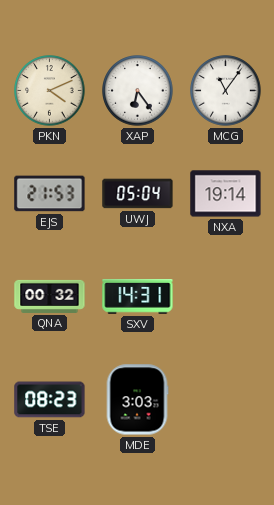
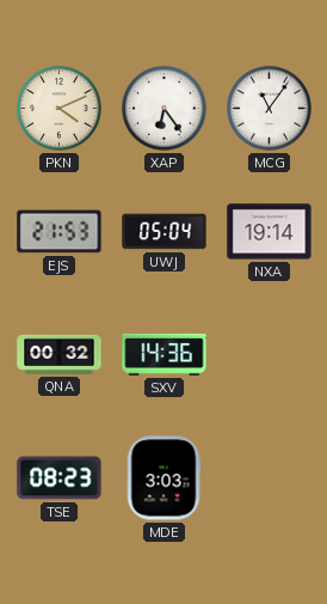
SXV: 14:31 -> 14:36
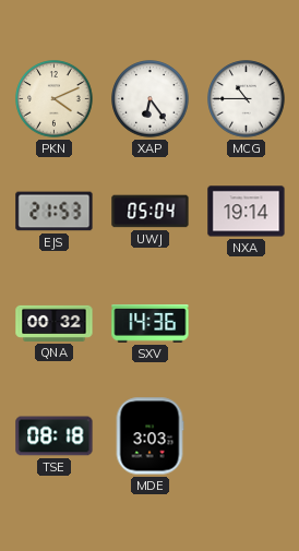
MCG: 11:06 -> 10:45
TSE: 08:23 -> 08:18
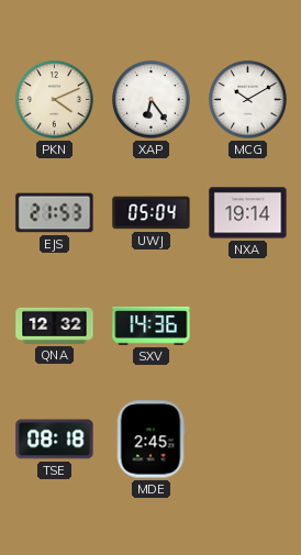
MCG: 10:45 -> 10:10
QNA: 00:32 -> 12:32
MDE: 3:03 -> 2:45
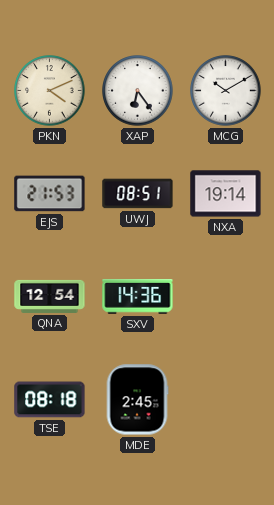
UWJ: 05:04 -> 08:51
QNA: 12:32 -> 12:54
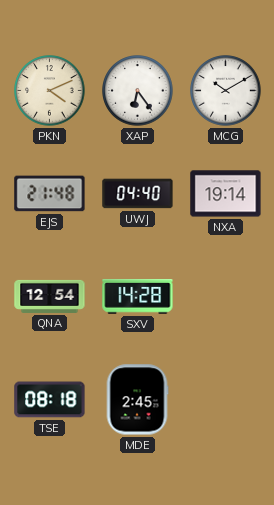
EJS: 21:53 -> 21:48
UWJ: 08:51 -> 04:40
SXV: 14:36 -> 14:28
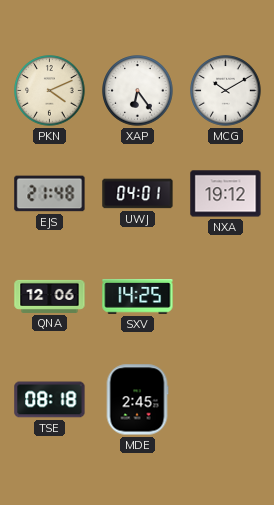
UWJ: 04:40 -> 04:01
NXA: 19:14 -> 19:12
QNA: 12:54 -> 12:06
SXV: 14:28 -> 14:25
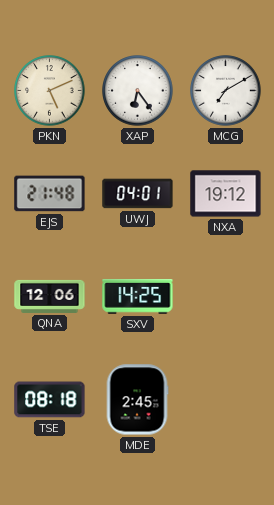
PKN: 4:11 -> 5:11
MCG: 10:10 -> 7:10
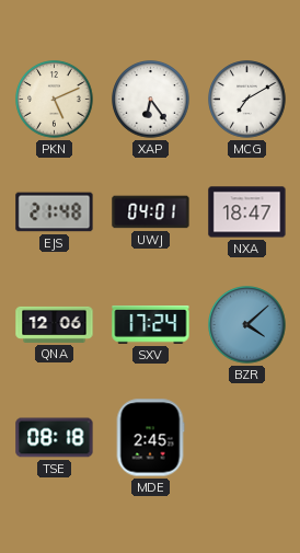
NXA: 19:12 -> 18:47
SXV: 14:25 -> 17:24
BZR: none -> 4:08
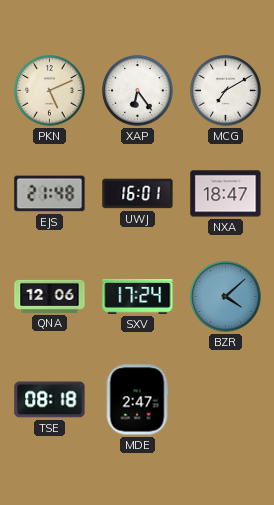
UWJ: 04:01 -> 16:01
MDE: 2:45 -> 2:47
